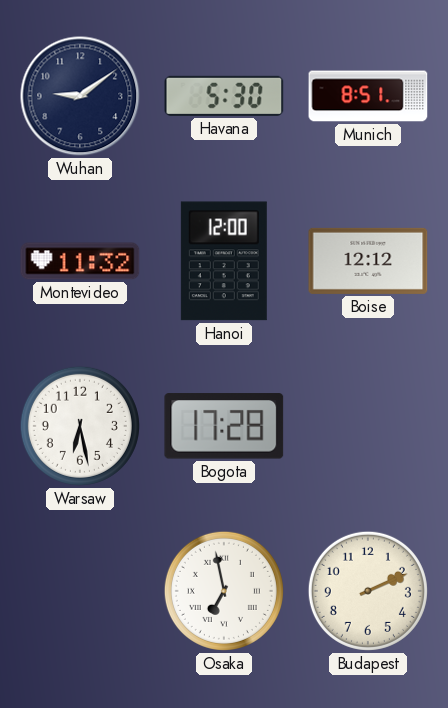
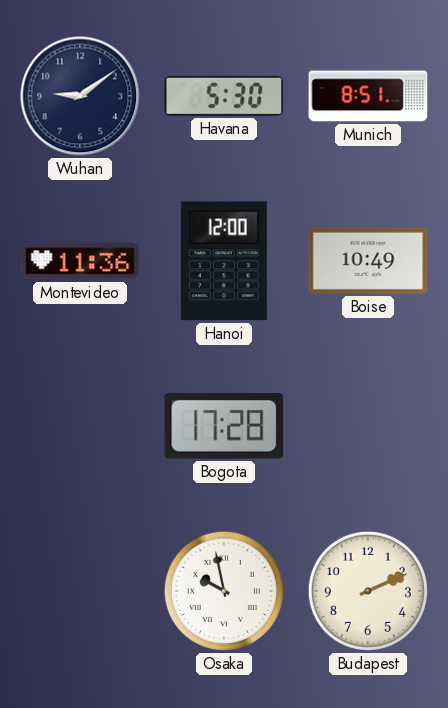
Montevideo: 11:32 -> 11:36
Boise: 12:12 -> 10:49
Warsaw: 6:28 -> none
Osaka: 6:58 -> 9:58
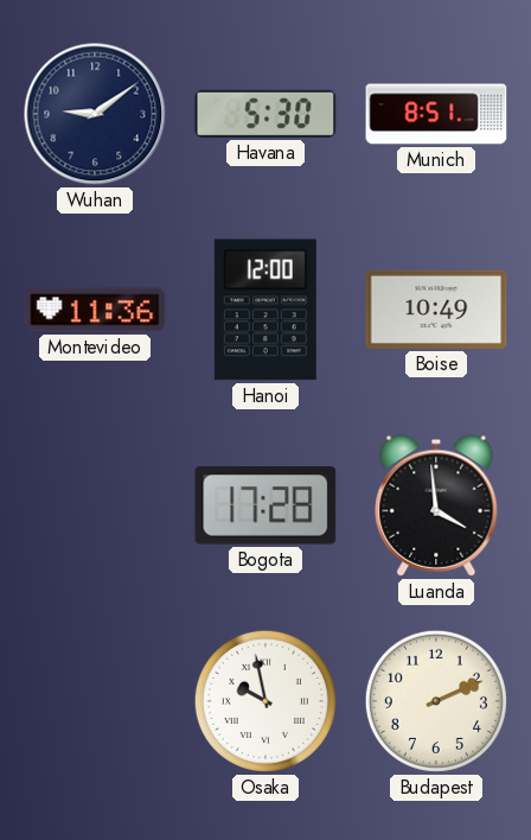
Luanda: none -> 3:59
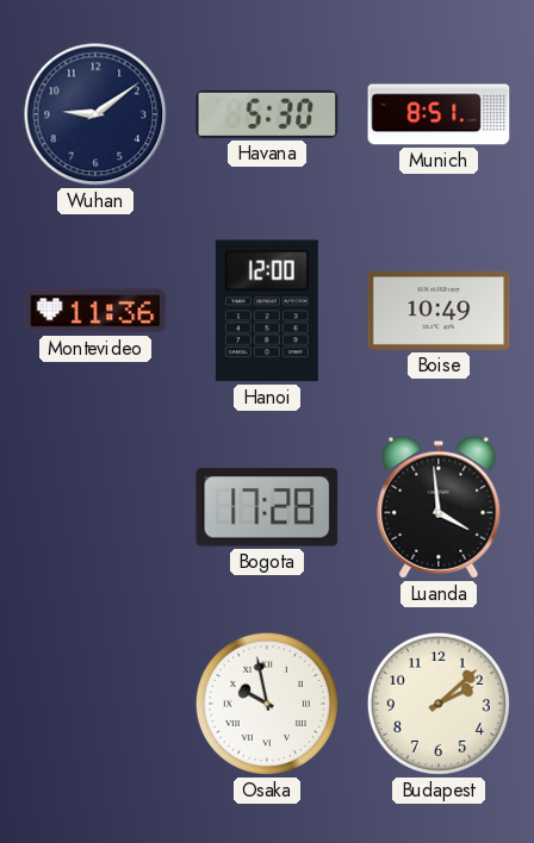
Budapest: 2:11 -> 2:08
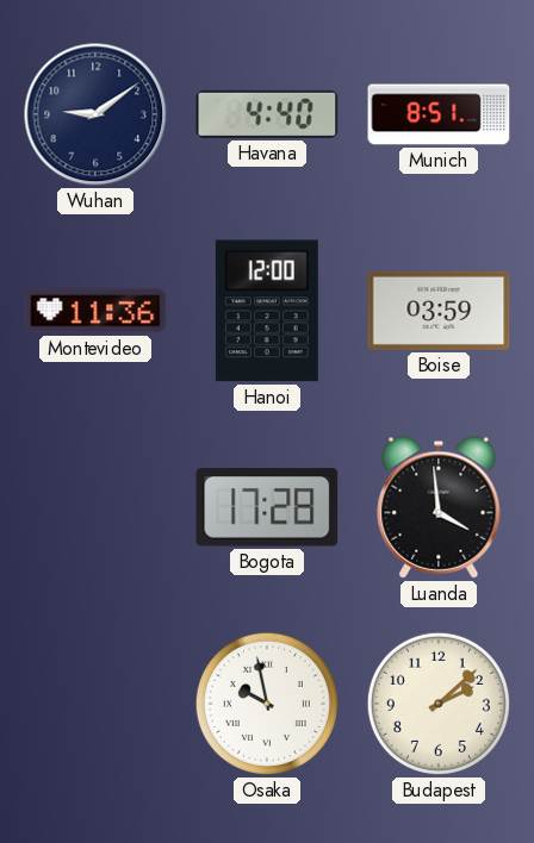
Havana: 5:30 -> 4:40
Boise: 10:49 -> 03:59
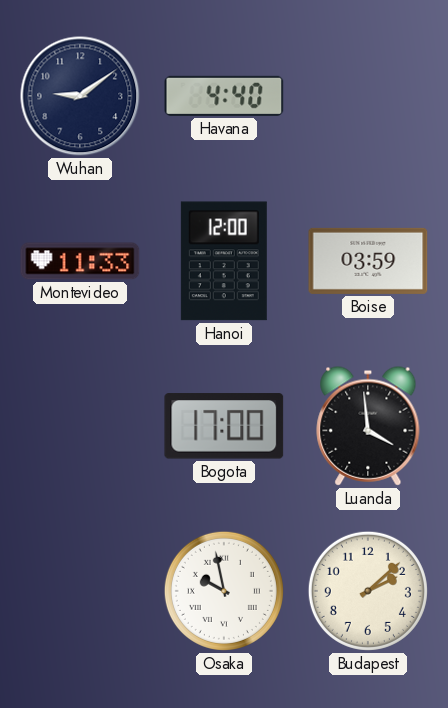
Munich: 8:51 -> none
Montevideo: 11:36 -> 11:33
Bogota: 17:28 -> 17:00
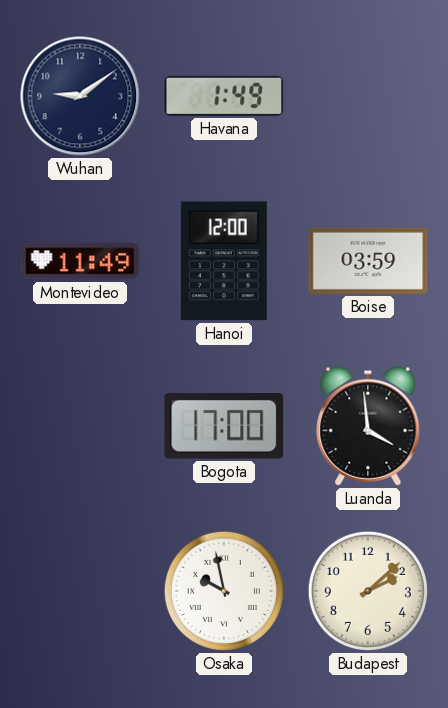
Havana: 4:40 -> 1:49
Montevideo: 11:33 -> 11:49
